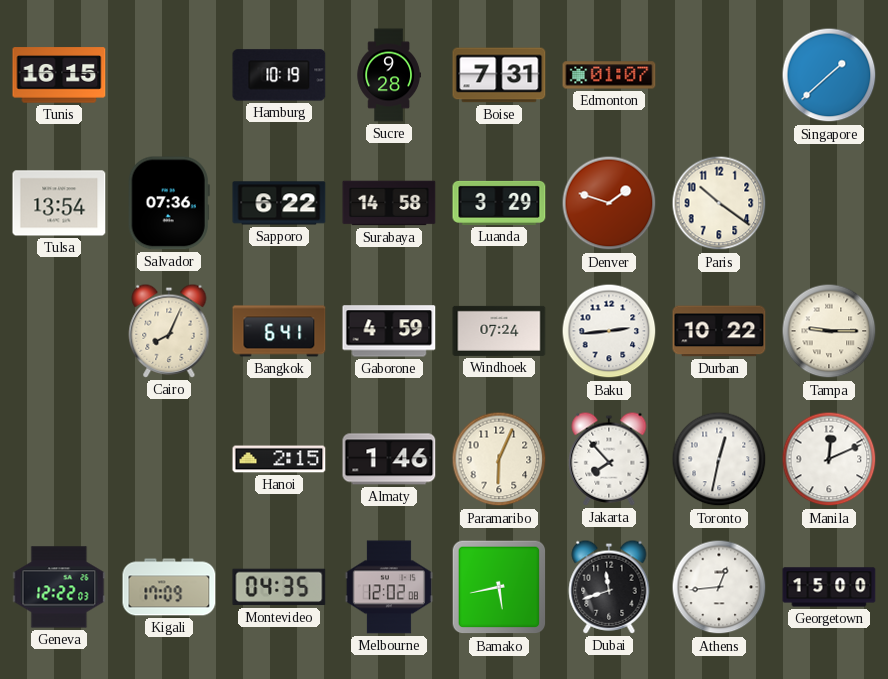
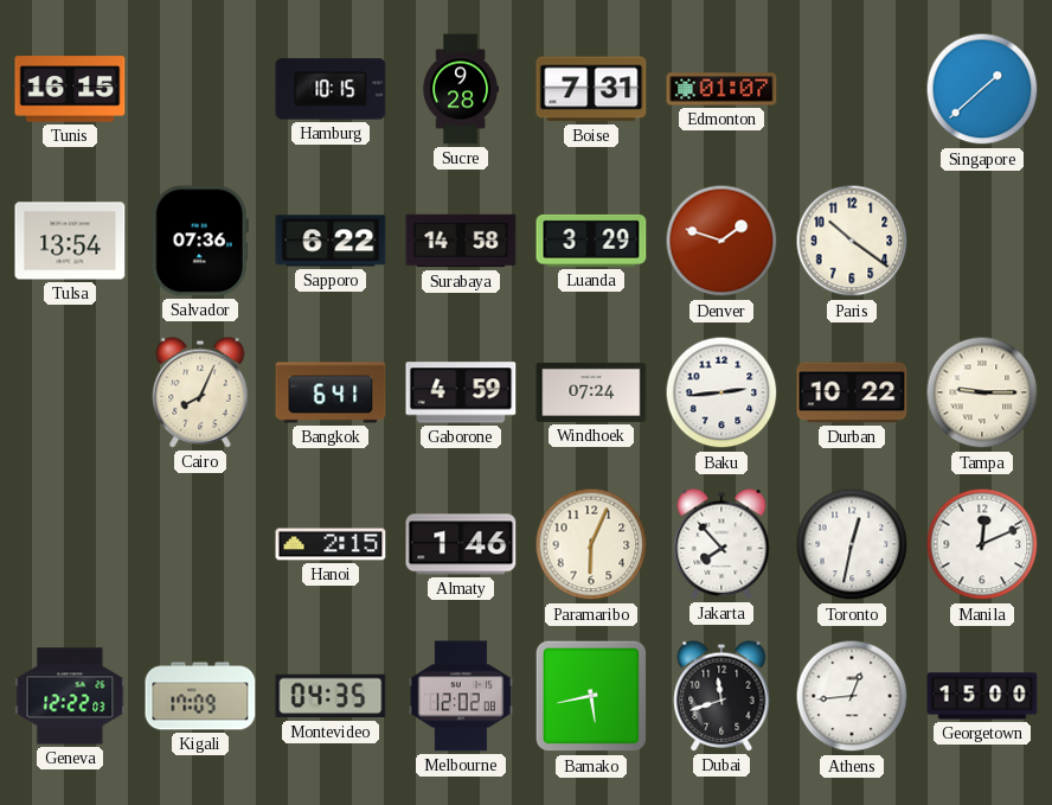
Hamburg: 10:19 -> 10:15
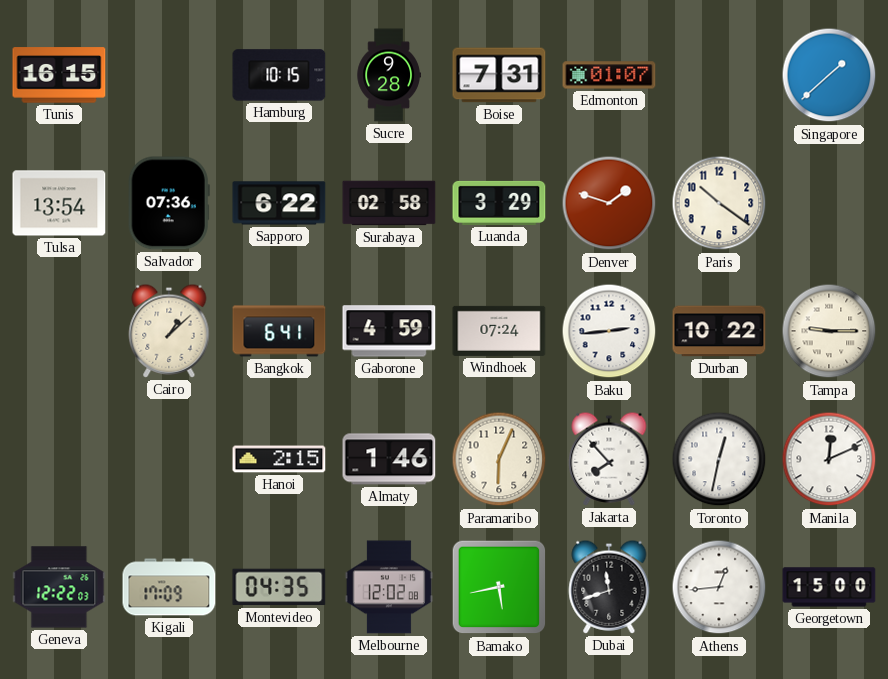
Surabaya: 14:58 -> 02:58
Cairo: 8:04 -> 1:08
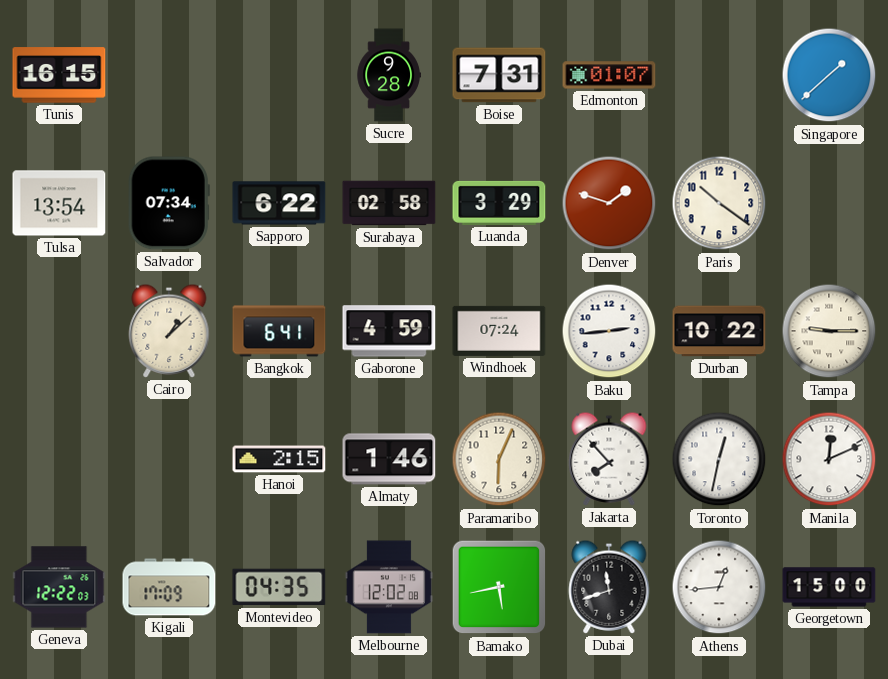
Hamburg: 10:15 -> none
Salvador: 07:36 -> 07:34
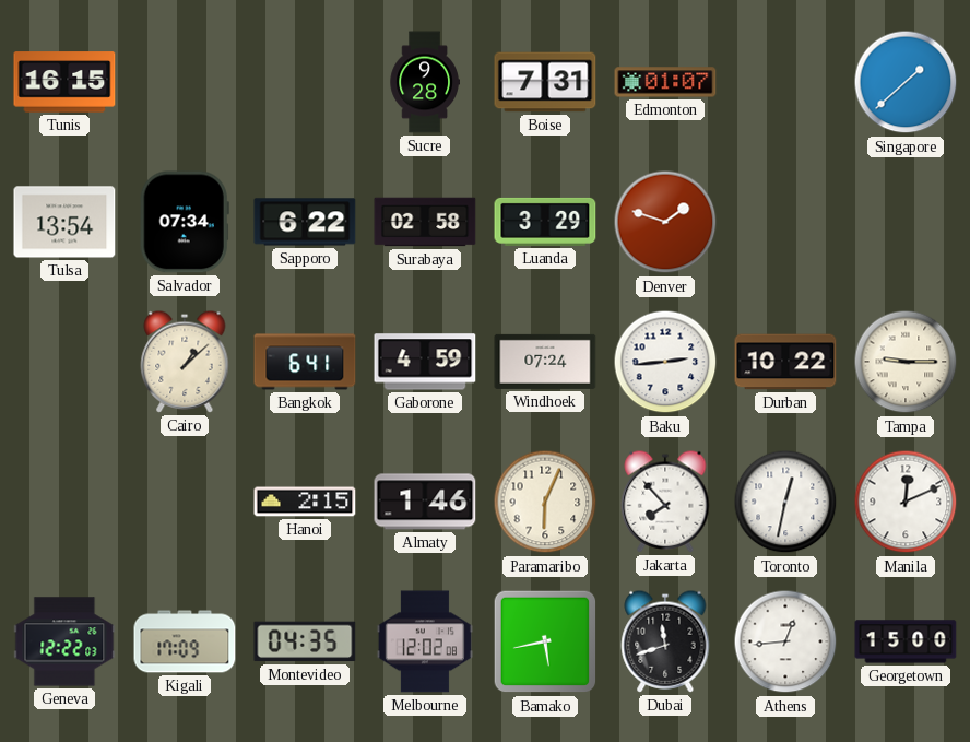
Paris: 10:21 -> none
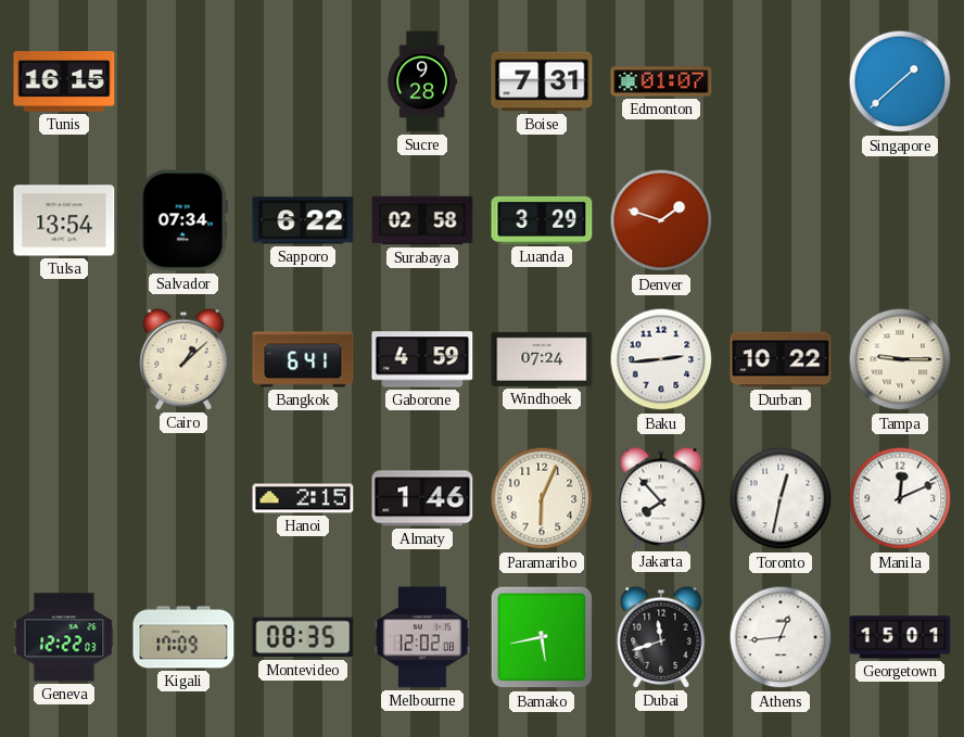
Montevideo: 04:35 -> 08:35
Georgetown: 15:00 -> 15:01
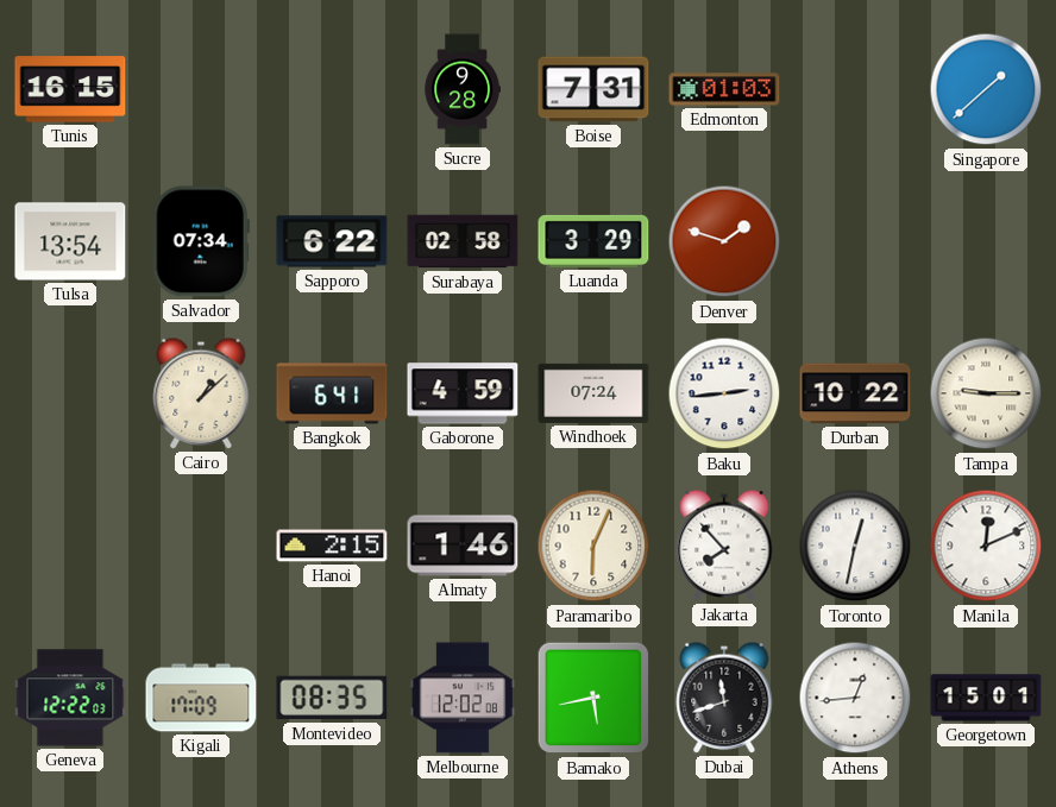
Edmonton: 01:07 -> 01:03
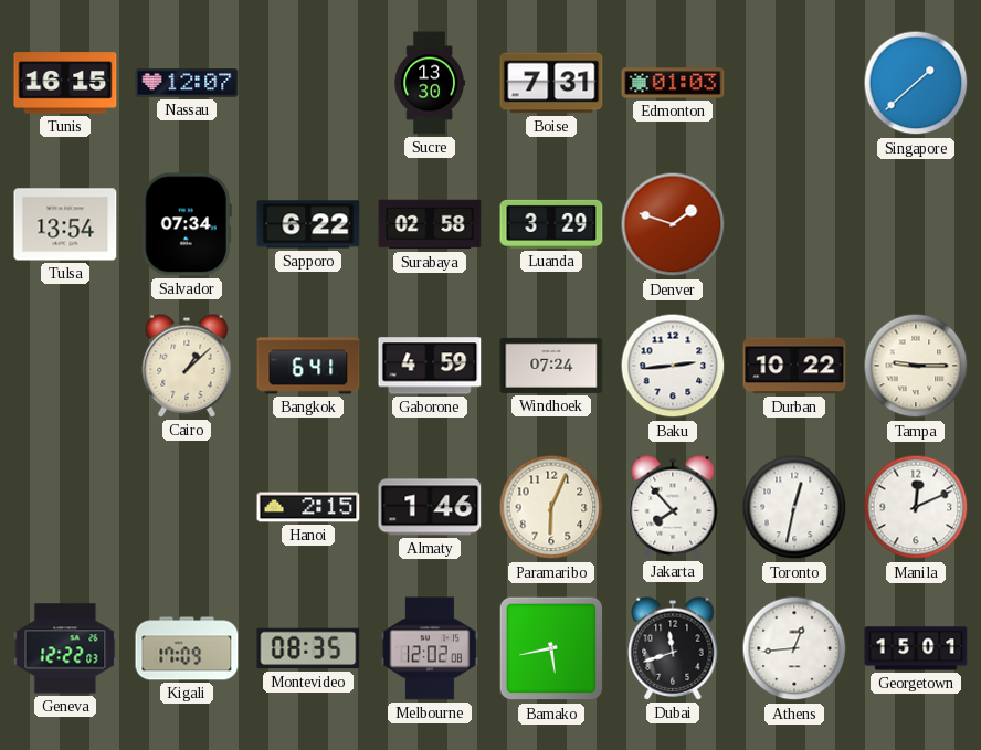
Nassau: none -> 12:07
Sucre: 9:28 -> 13:30
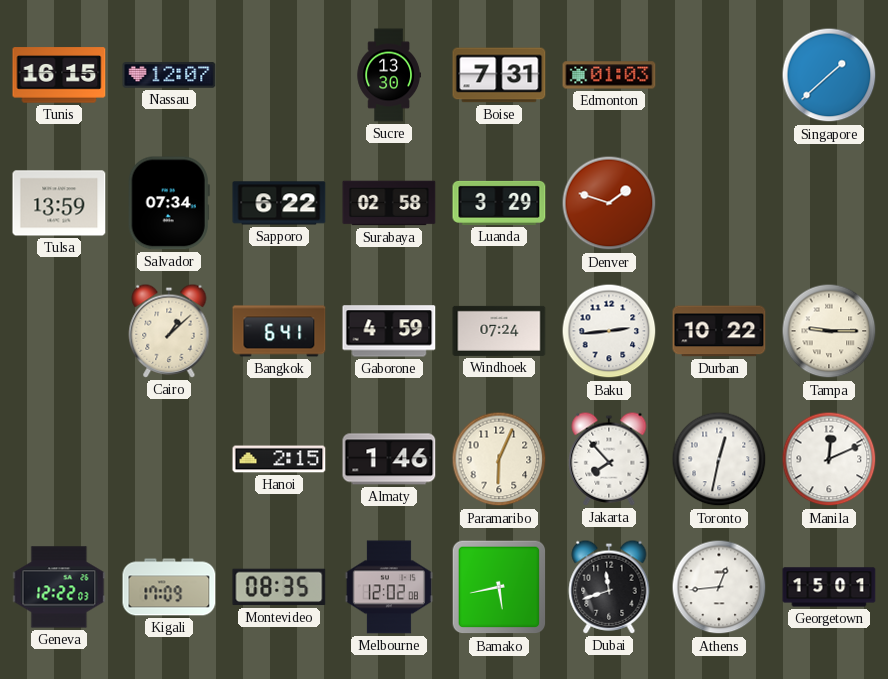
Tulsa: 13:54 -> 13:59
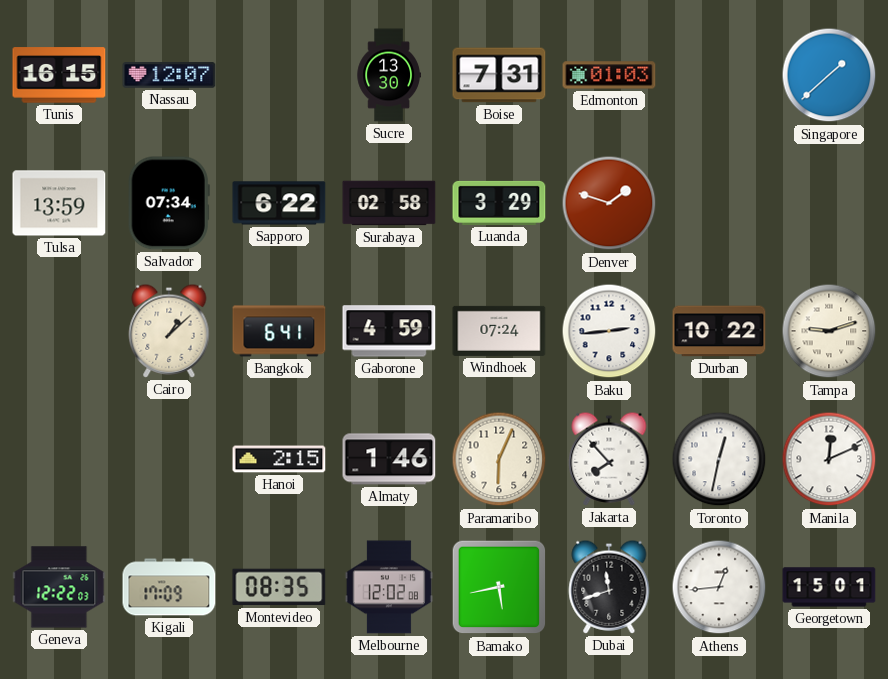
Tampa: 9:15 -> 9:12
